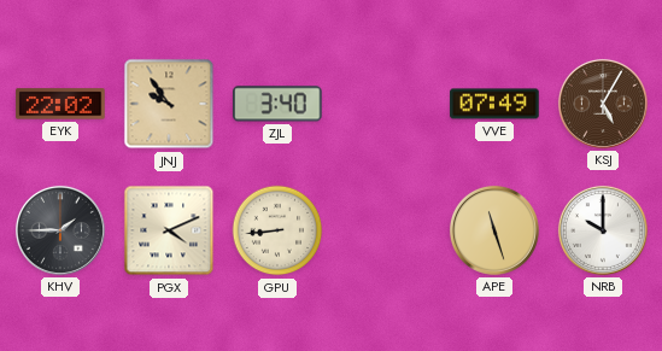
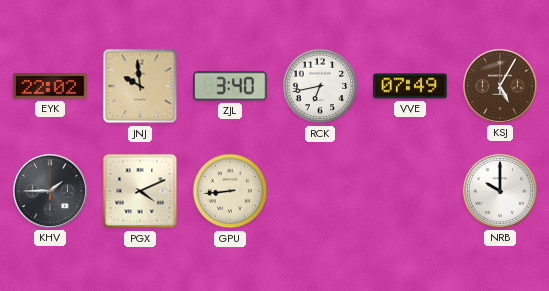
JNJ: 9:54 -> 9:59
RCK: none -> 6:43
APE: 11:27 -> none
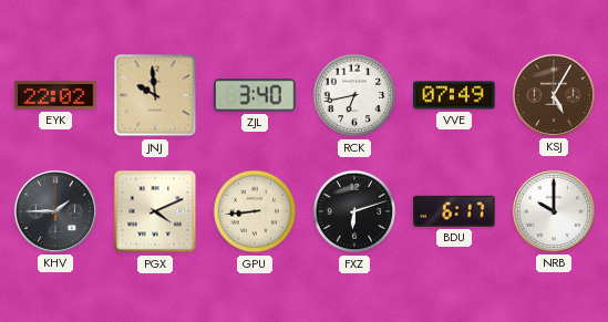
FXZ: none -> 6:12
BDU: none -> 6:17
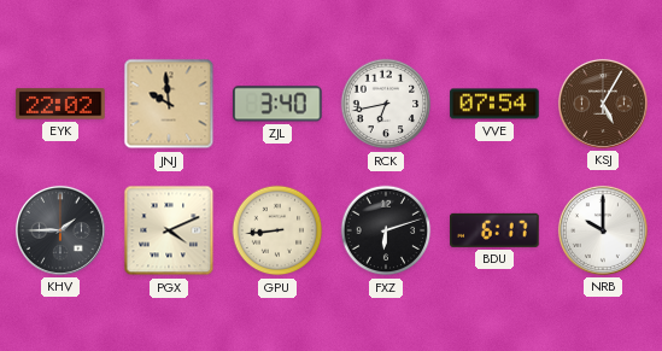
VVE: 07:49 -> 07:54
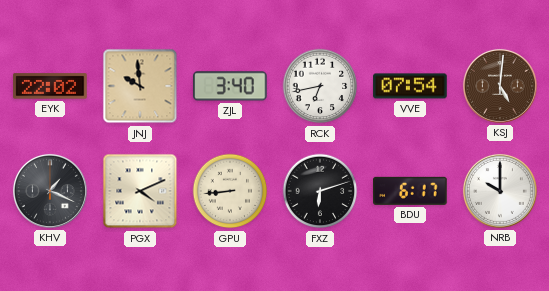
KSJ: 5:05 -> 5:01
KHV: 1:45 -> 1:19
